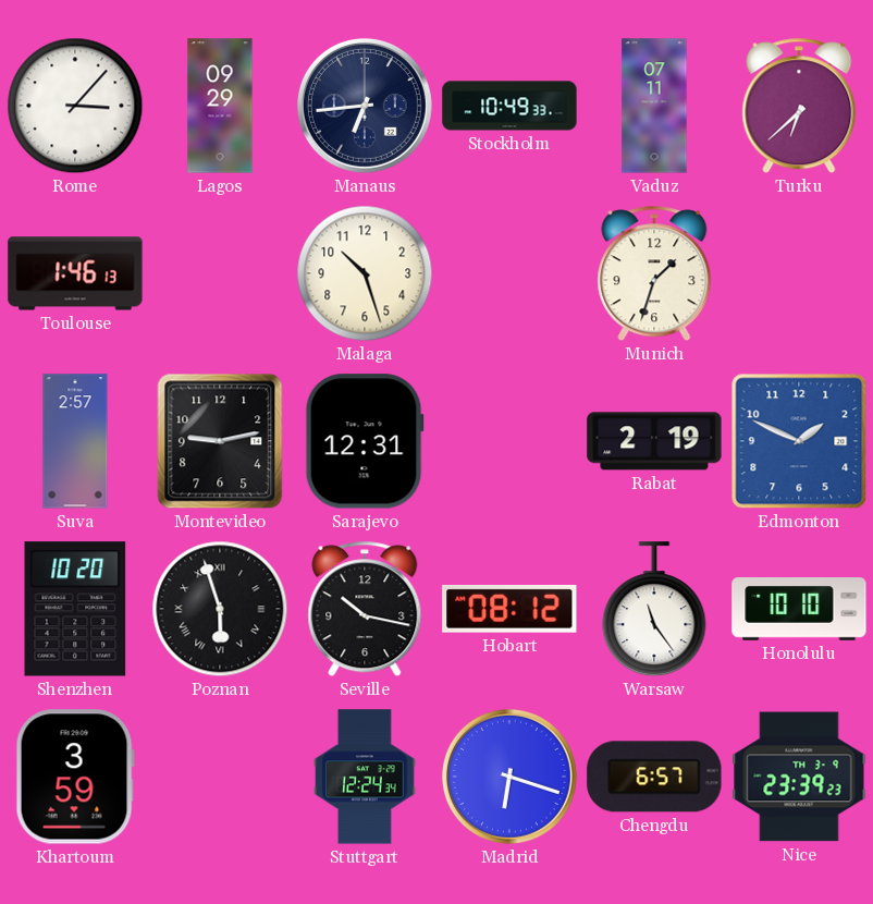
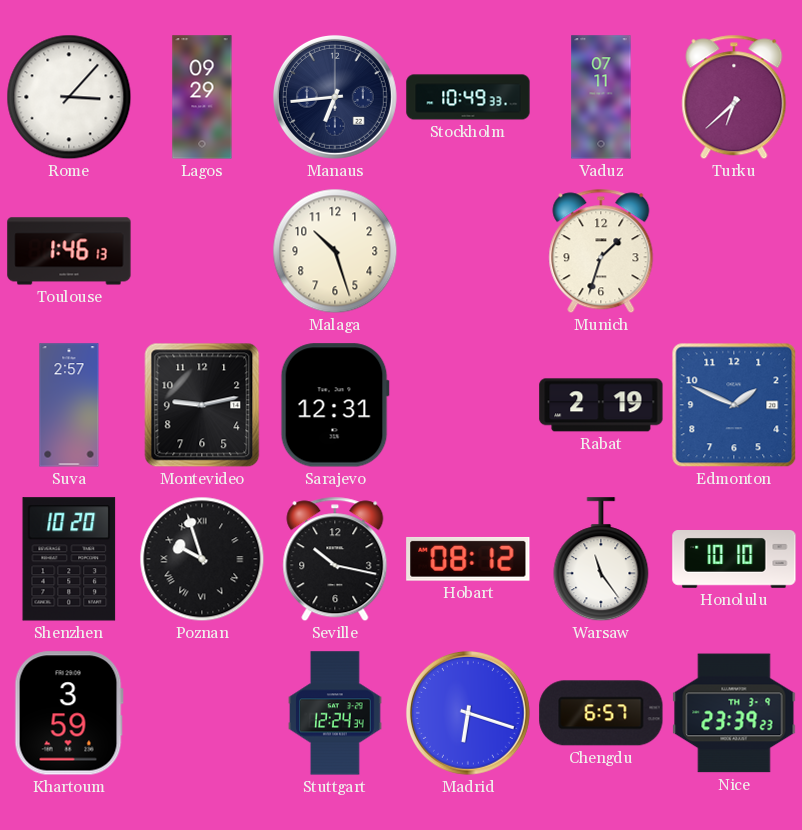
Poznan: 5:57 -> 9:57
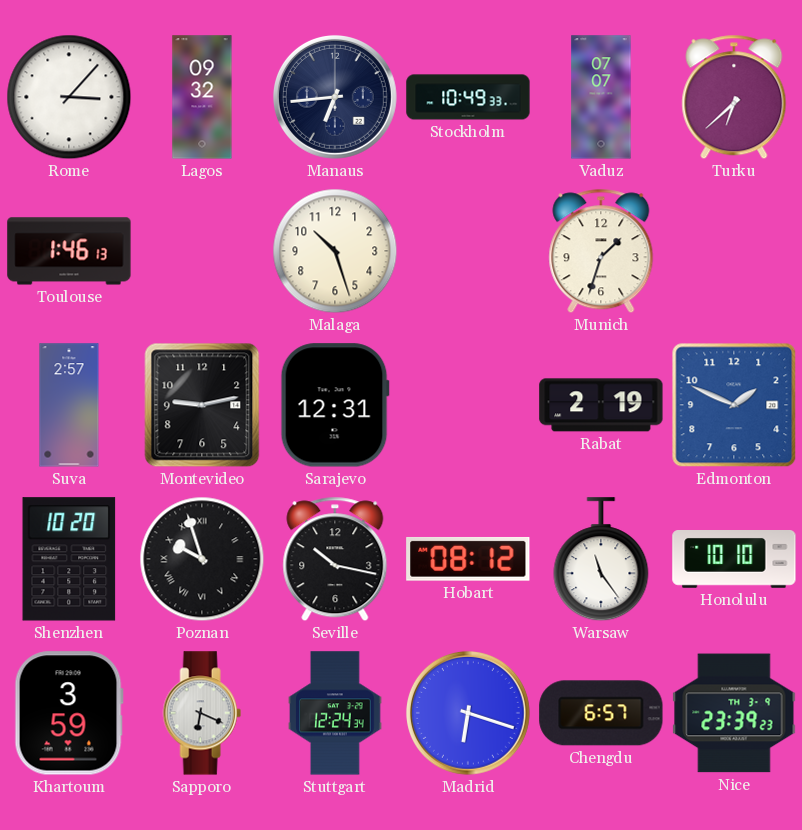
Lagos: 09:29 -> 09:32
Vaduz: 07:11 -> 07:07
Sapporo: none -> 6:19
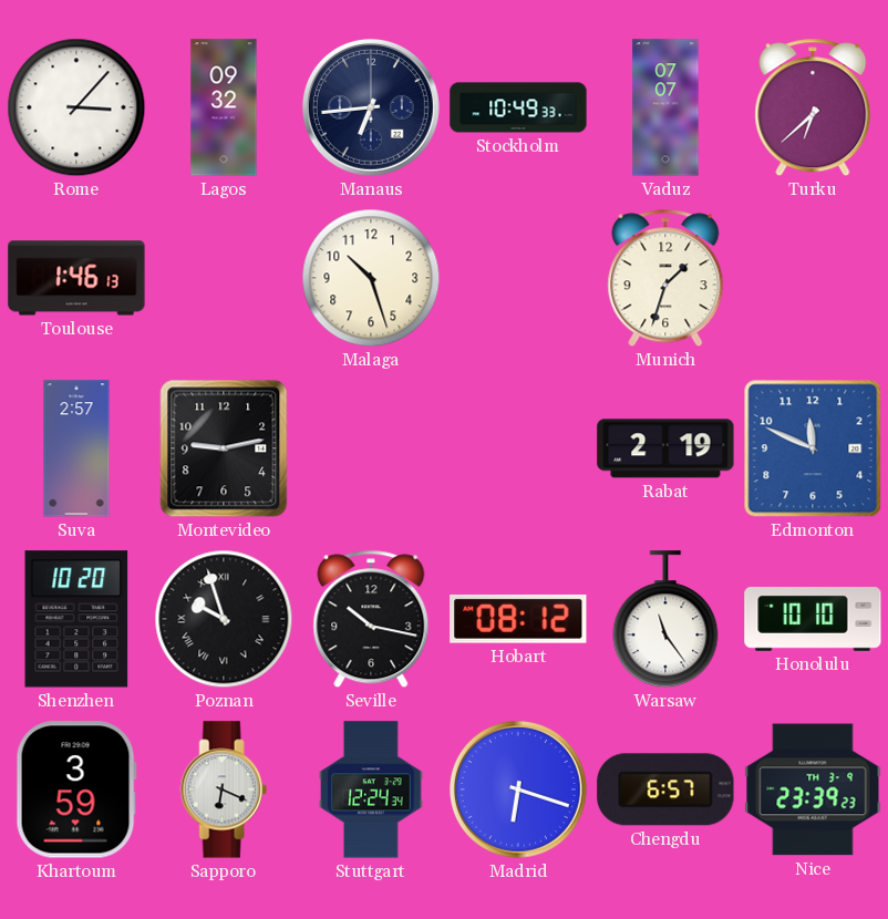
Sarajevo: 12:31 -> none
Edmonton: 1:49 -> 11:49
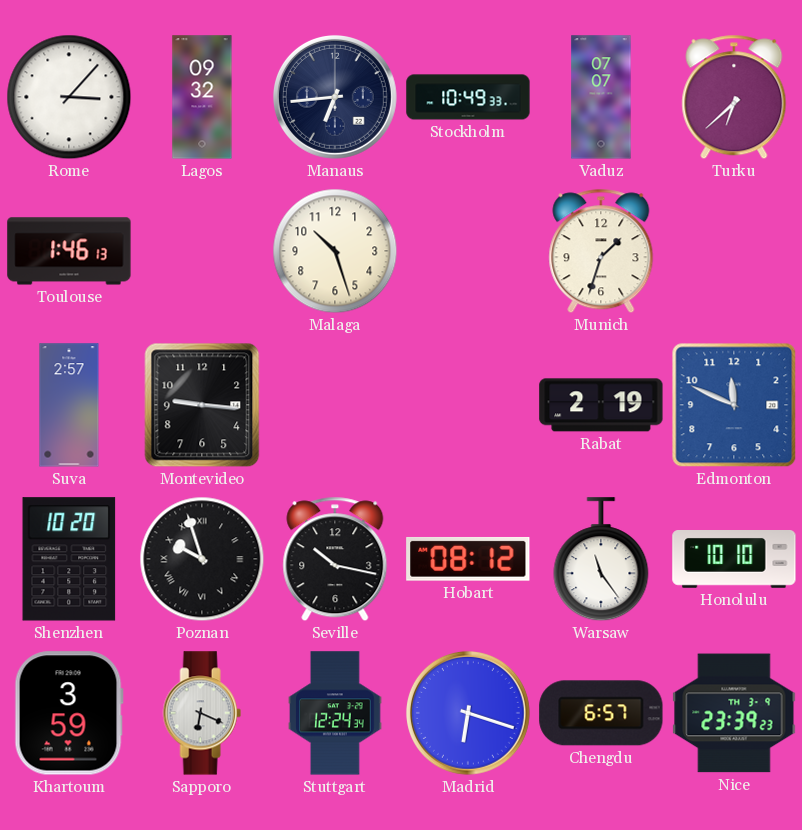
Montevideo: 9:13 -> 9:16
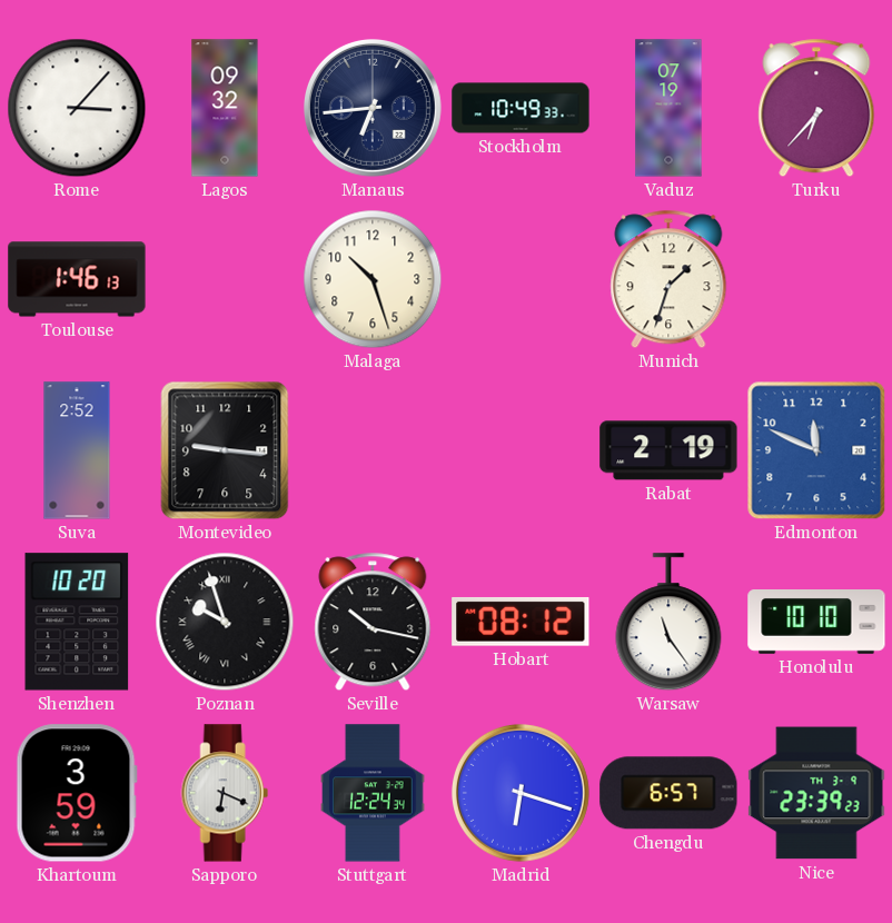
Vaduz: 07:07 -> 07:19
Turku: 6:38 -> 6:37
Suva: 2:57 -> 2:52
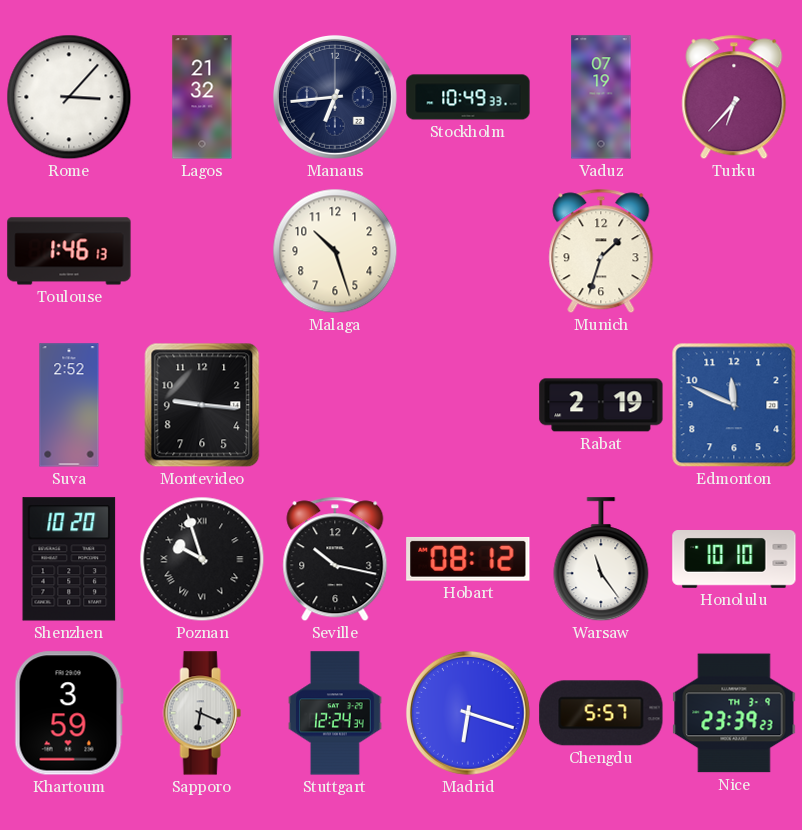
Lagos: 09:32 -> 21:32
Chengdu: 6:57 -> 5:57
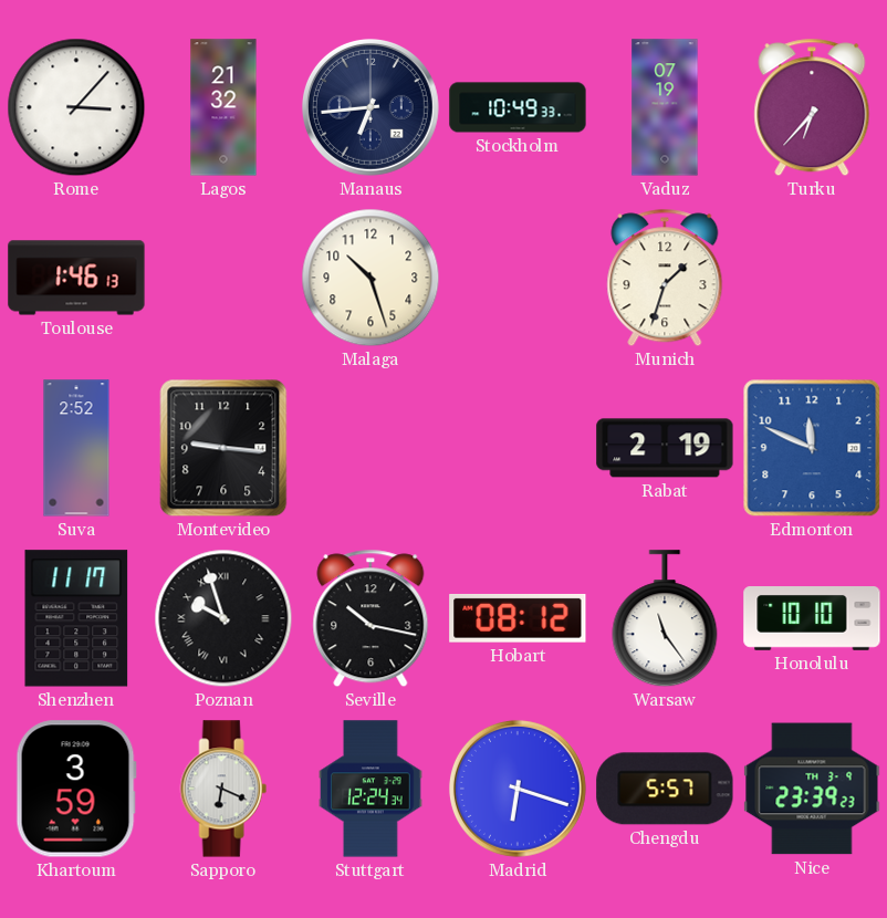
Shenzhen: 10:20 -> 11:17
